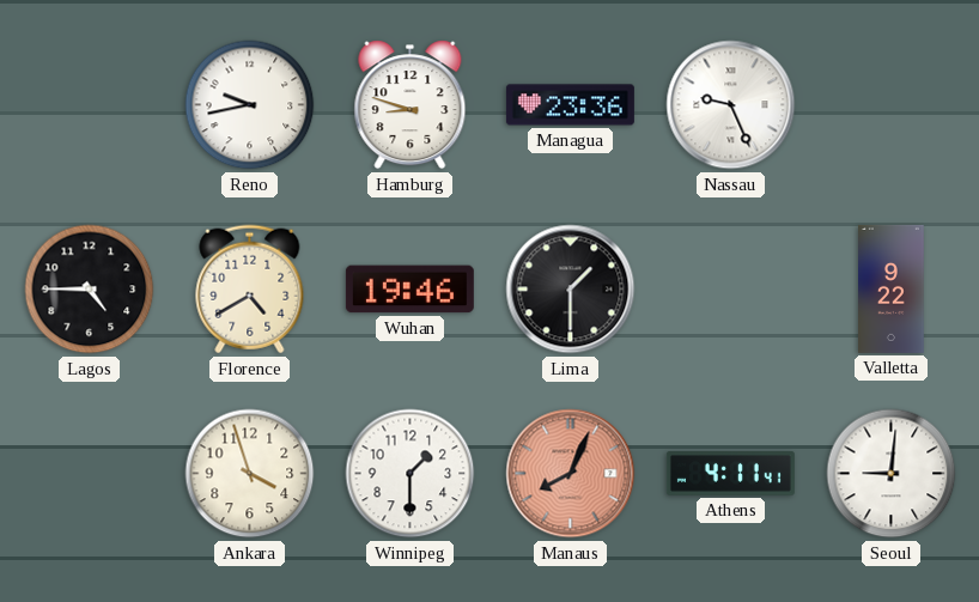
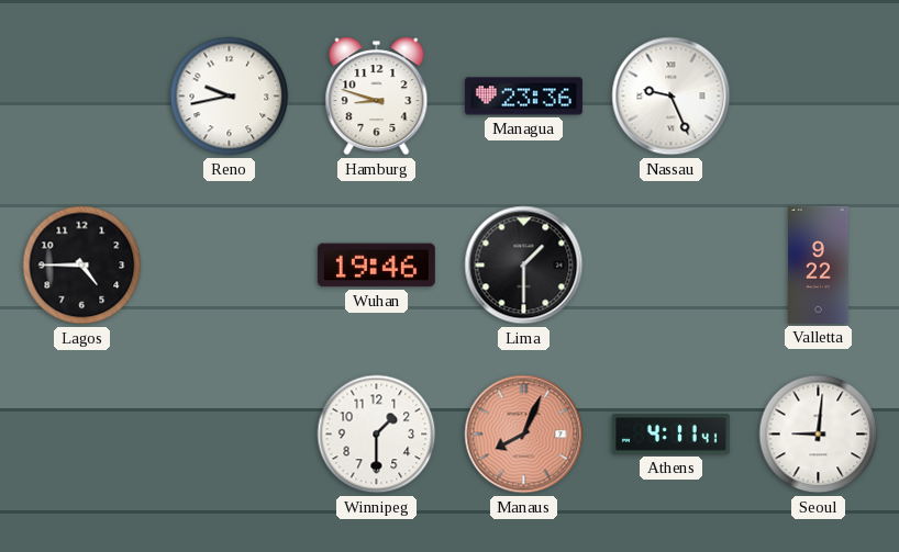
Florence: 4:40 -> none
Ankara: 3:57 -> none
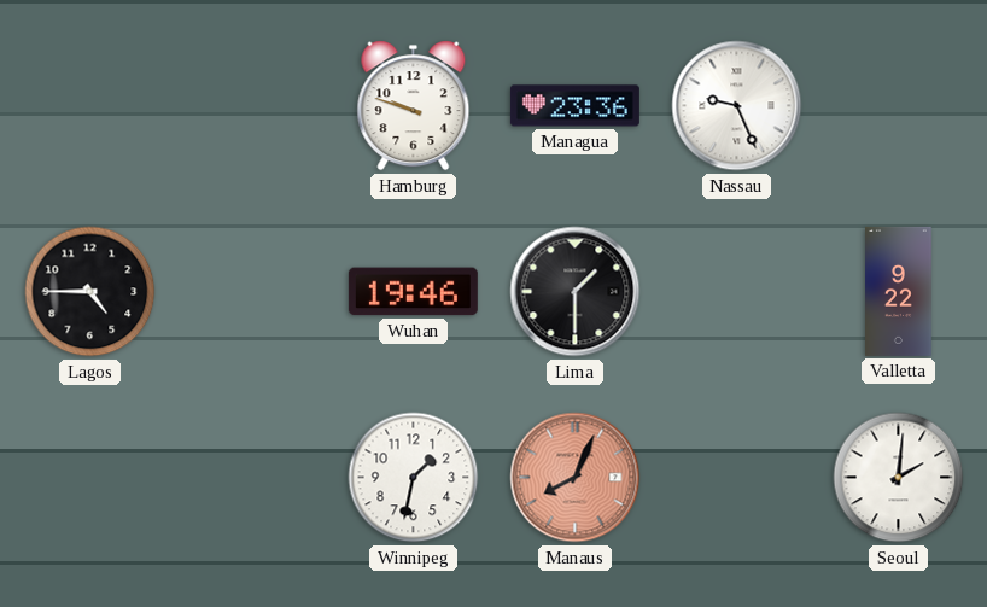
Reno: 9:43 -> none
Hamburg: 8:48 -> 9:48
Winnipeg: 1:30 -> 1:32
Athens: 4:11 -> none
Seoul: 9:01 -> 2:01
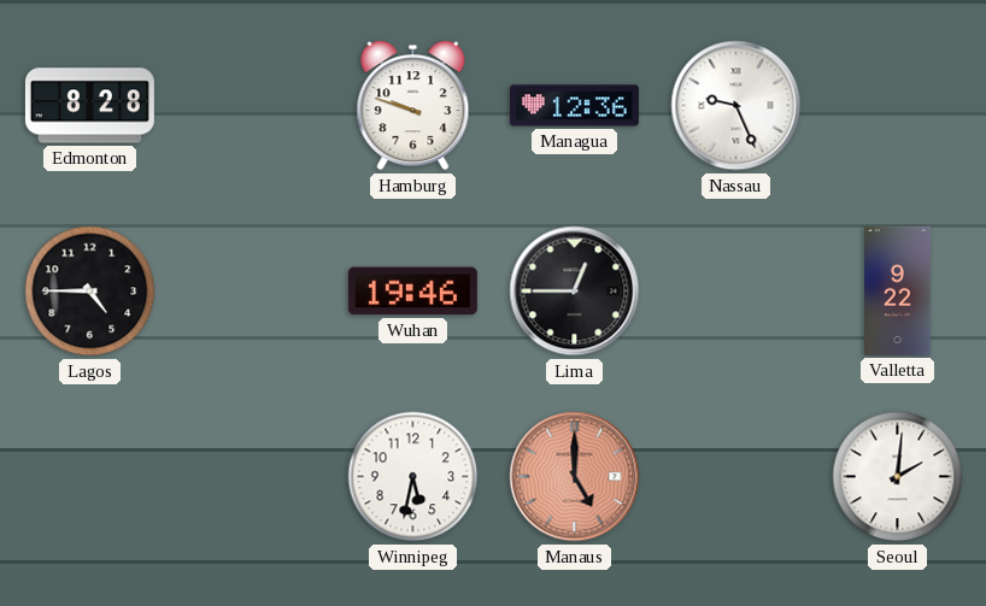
Edmonton: none -> 8:28
Managua: 23:36 -> 12:36
Lima: 1:30 -> 12:45
Winnipeg: 1:32 -> 5:32
Manaus: 8:04 -> 5:00
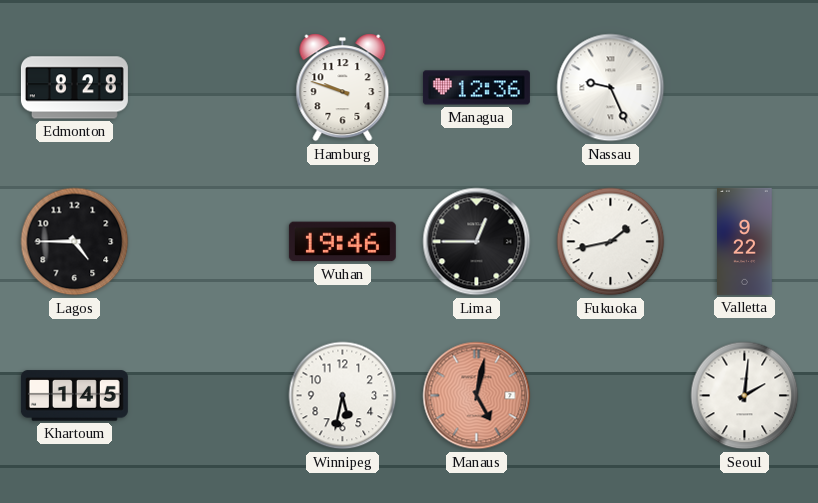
Fukuoka: none -> 1:43
Khartoum: none -> 1:45
Manaus: 5:00 -> 5:02
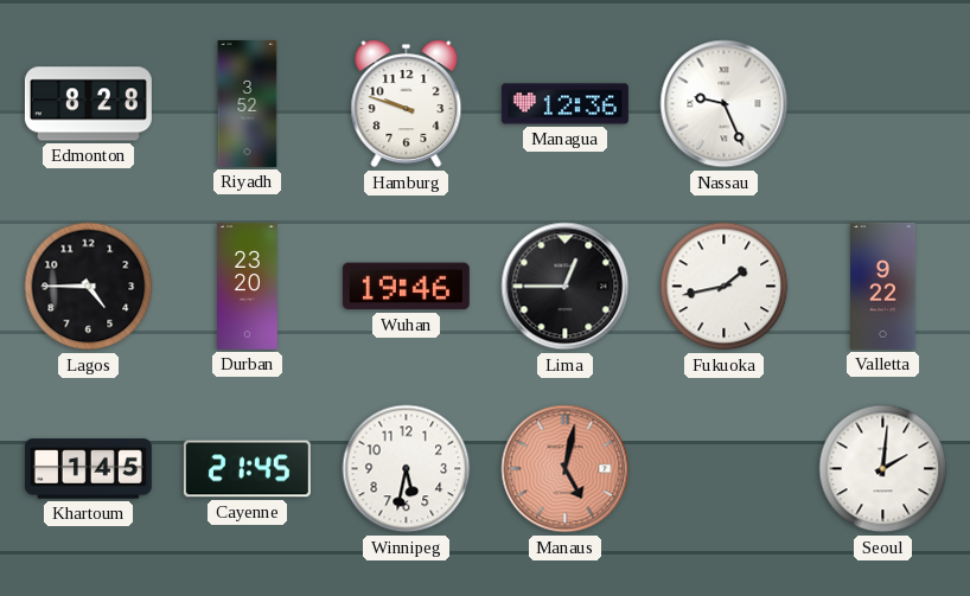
Riyadh: none -> 3:52
Durban: none -> 23:20
Cayenne: none -> 21:45
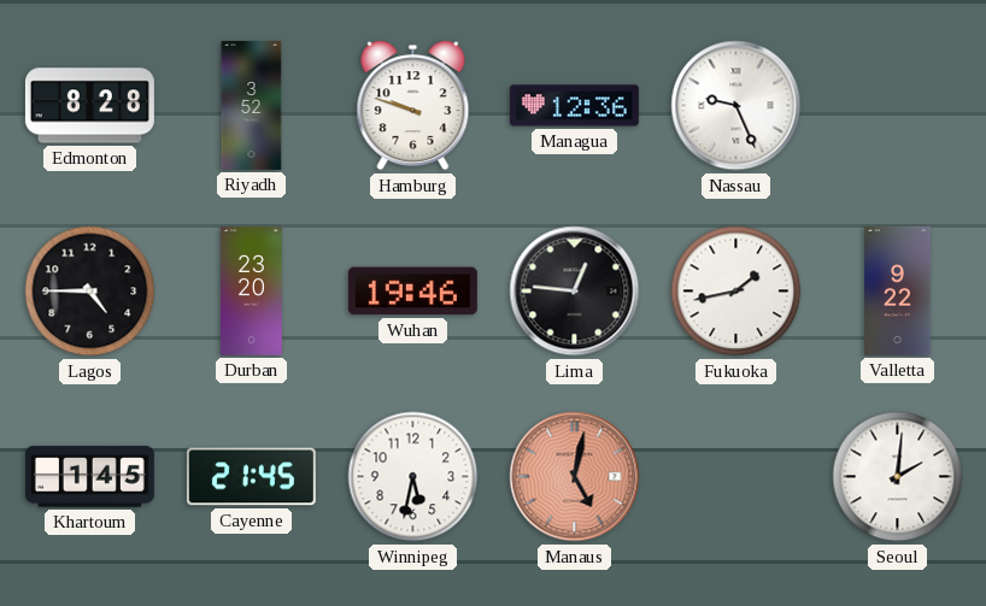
Lima: 12:45 -> 12:46
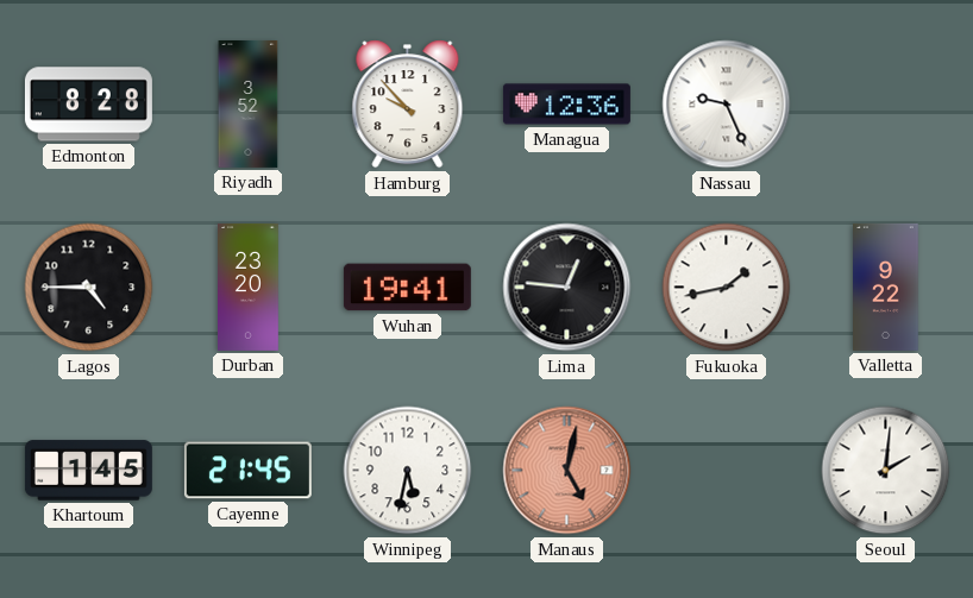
Hamburg: 9:48 -> 9:53
Wuhan: 19:46 -> 19:41
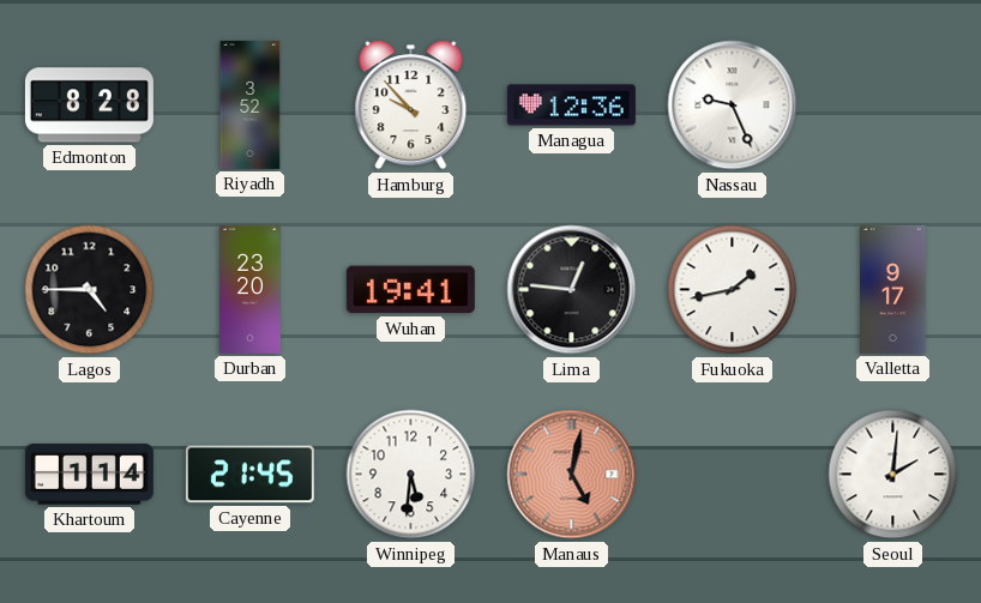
Valletta: 9:22 -> 9:17
Khartoum: 1:45 -> 1:14
Winnipeg: 5:32 -> 5:31
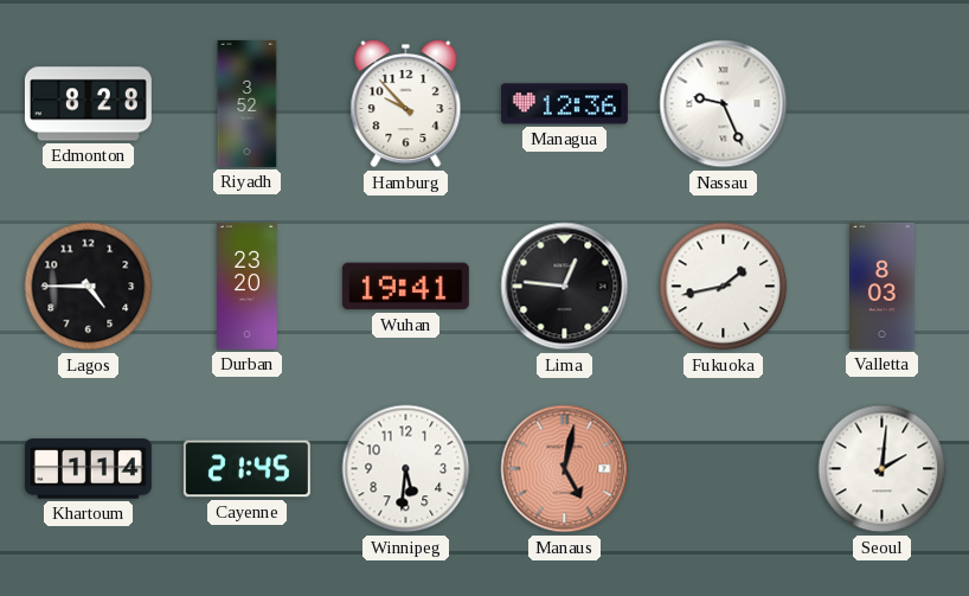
Valletta: 9:17 -> 8:03
